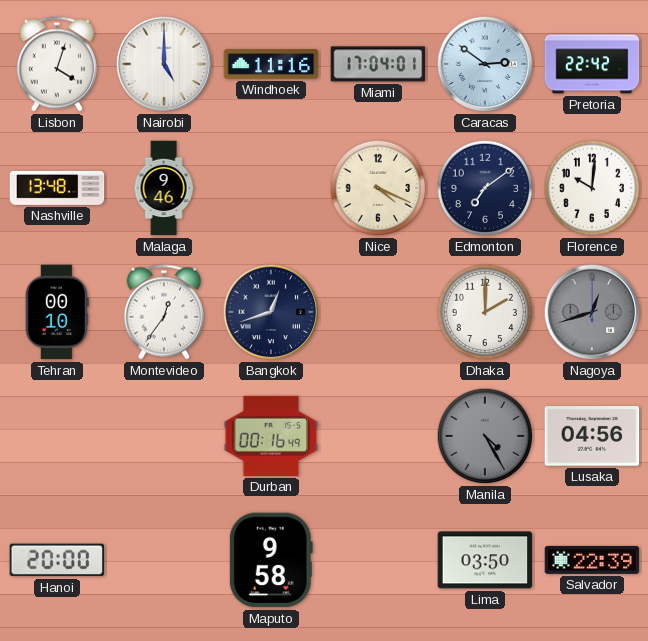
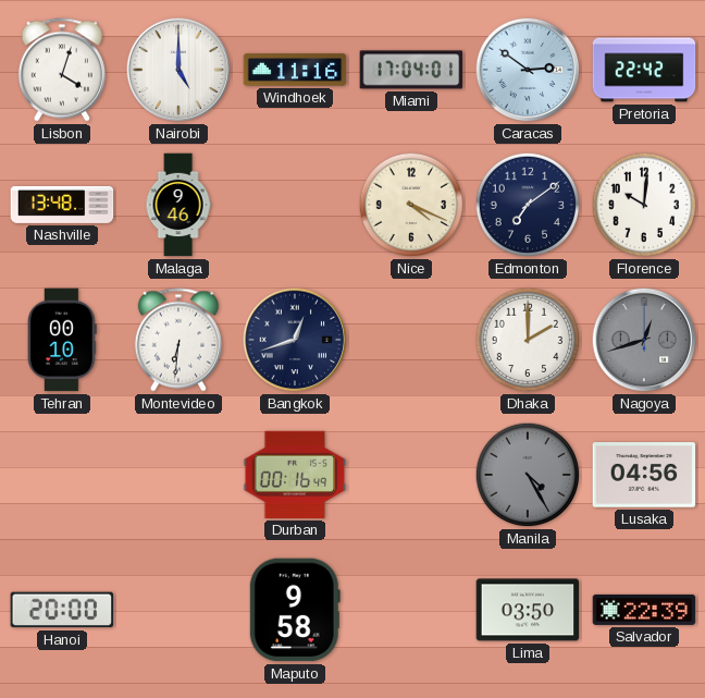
Montevideo: 12:36 -> 6:31
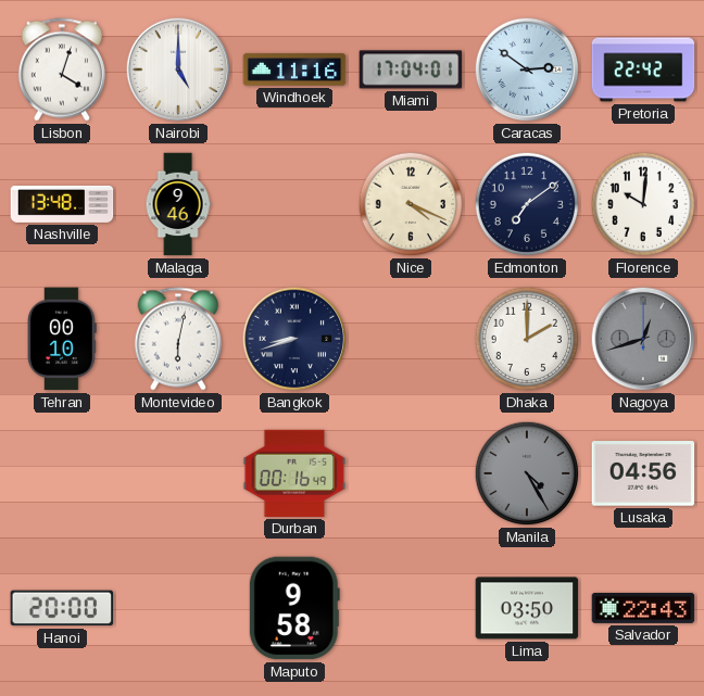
Montevideo: 6:31 -> 6:02
Bangkok: 12:42 -> 8:42
Salvador: 22:39 -> 22:43
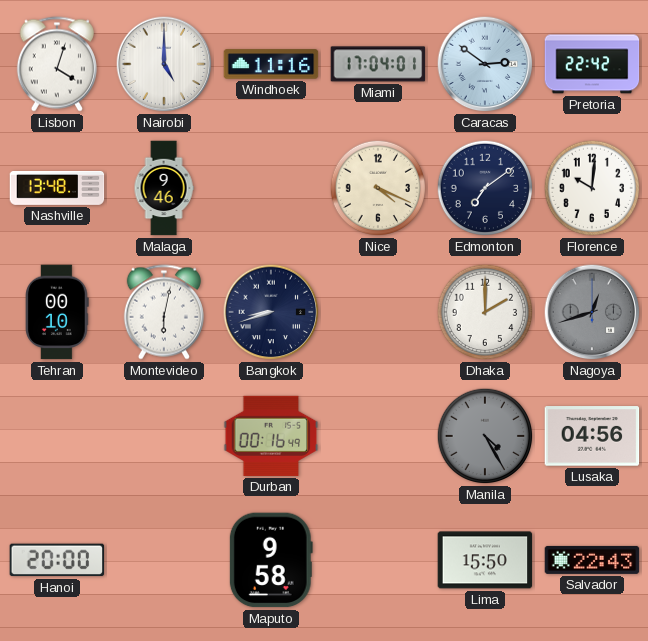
Lima: 03:50 -> 15:50
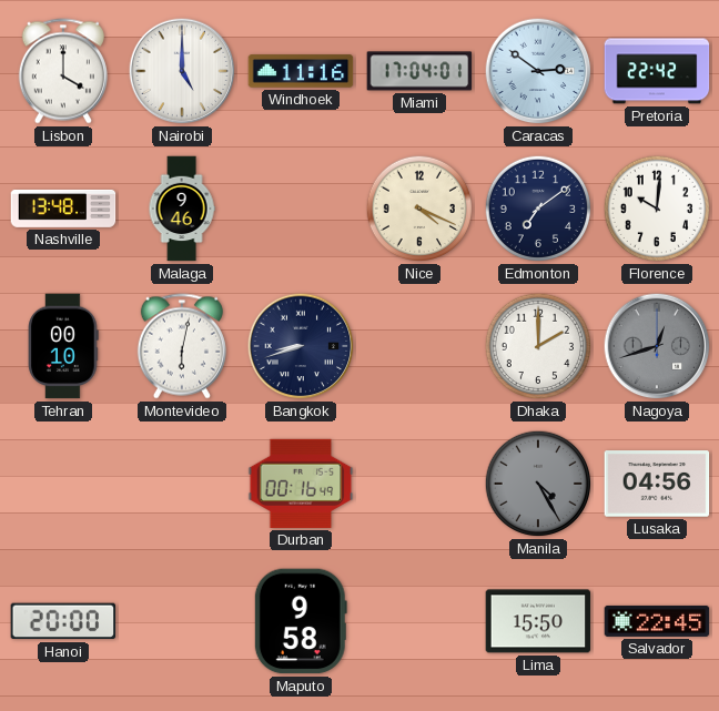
Lisbon: 4:03 -> 4:00
Salvador: 22:43 -> 22:45
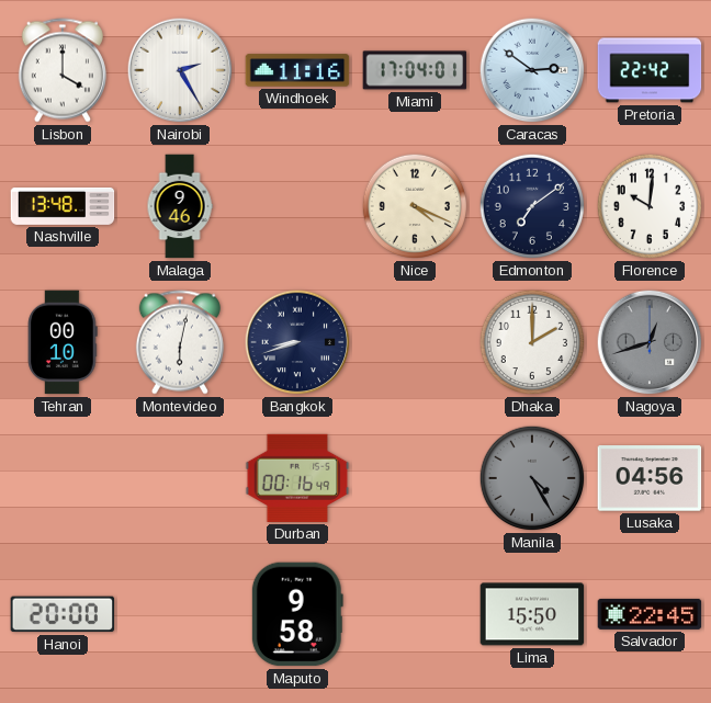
Nairobi: 5:00 -> 2:25
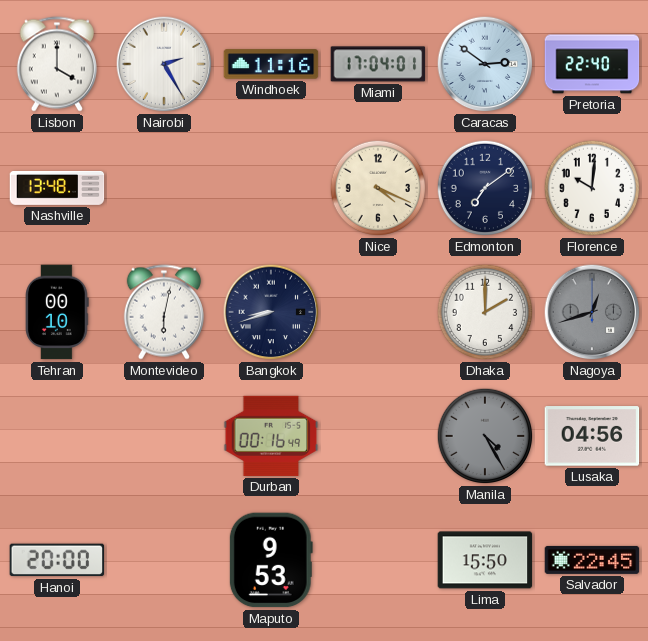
Pretoria: 22:42 -> 22:40
Malaga: 9:46 -> none
Maputo: 9:58 -> 9:53
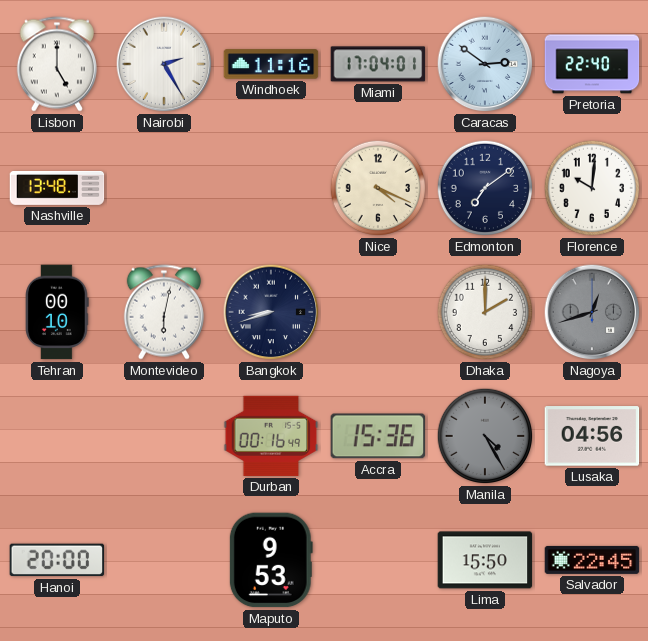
Lisbon: 4:00 -> 5:00
Accra: none -> 15:36
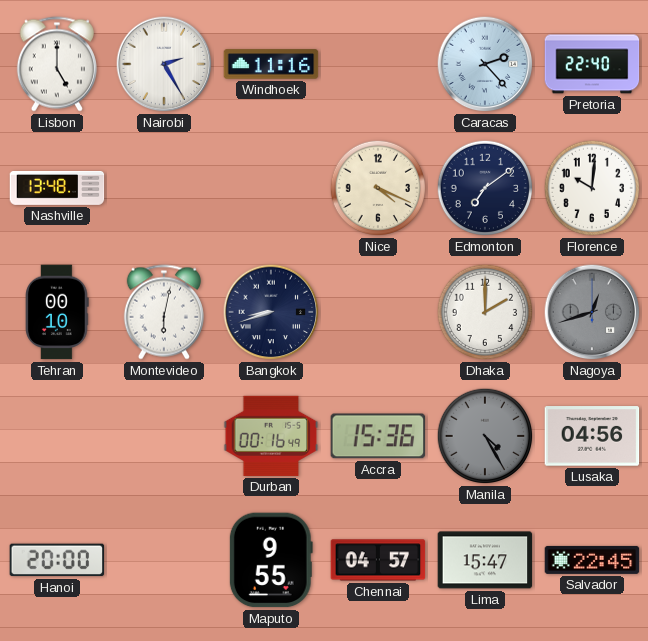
Miami: 17:04 -> none
Caracas: 2:51 -> 2:23
Maputo: 9:53 -> 9:55
Chennai: none -> 04:57
Lima: 15:50 -> 15:47
